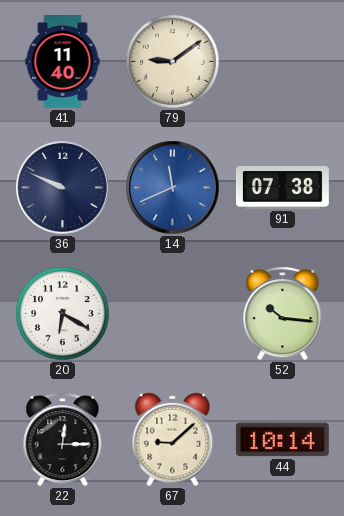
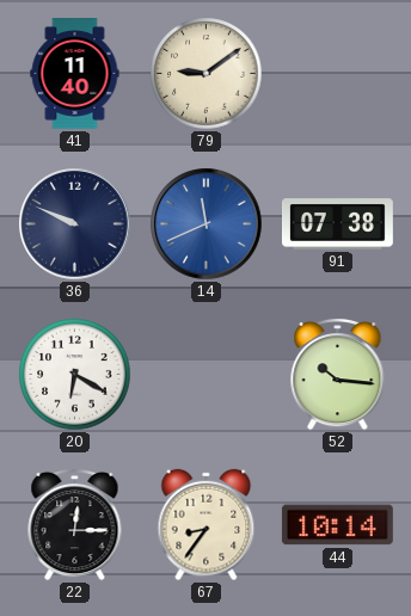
67: 9:08 -> 8:36
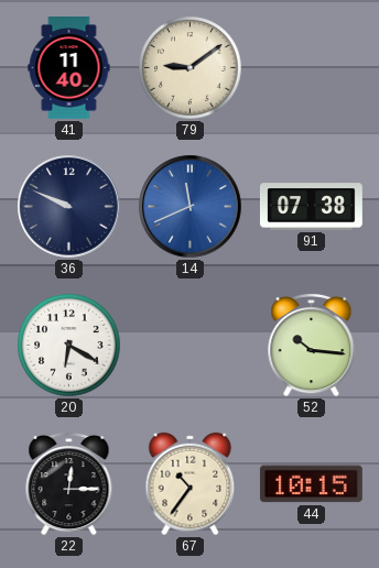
67: 8:36 -> 10:36
44: 10:14 -> 10:15
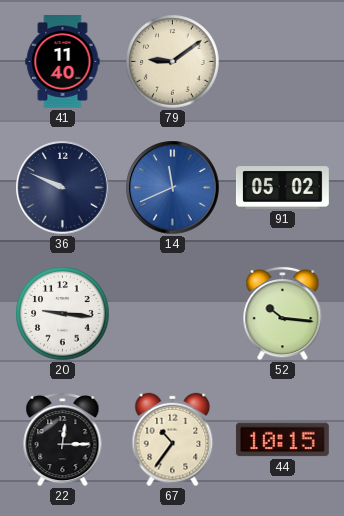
91: 07:38 -> 05:02
20: 6:20 -> 9:16
